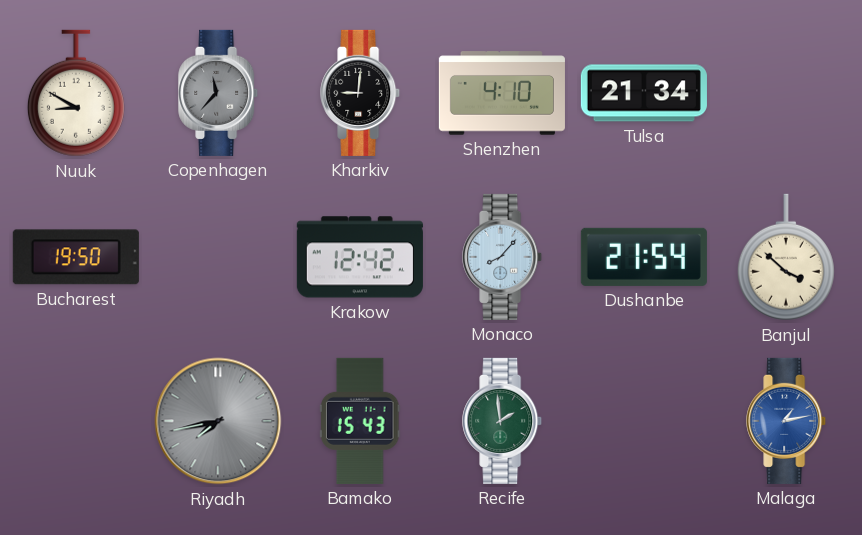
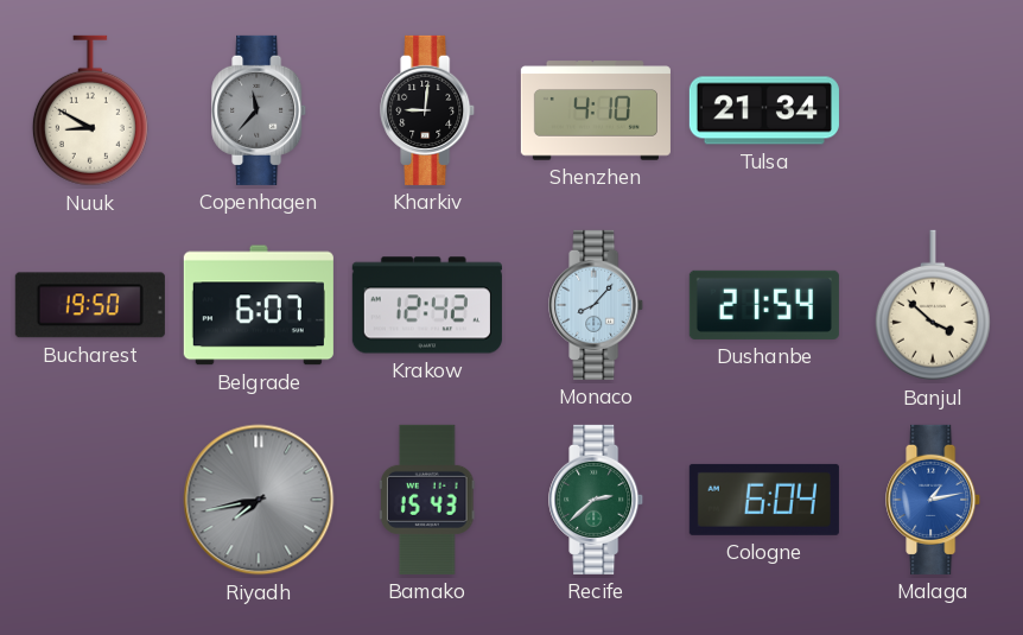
Belgrade: none -> 6:07
Recife: 1:59 -> 2:38
Cologne: none -> 6:04
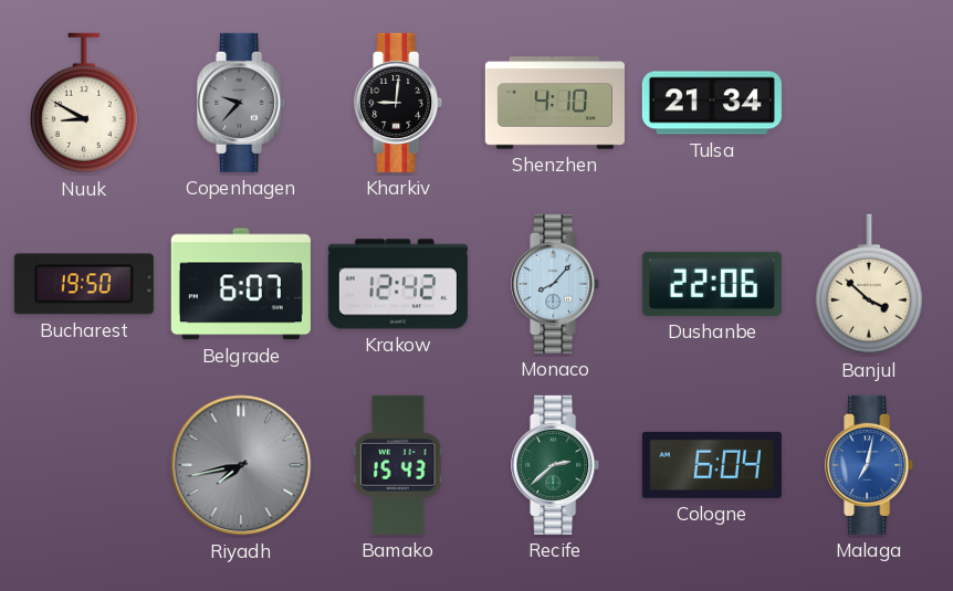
Copenhagen: 11:37 -> 9:37
Dushanbe: 21:54 -> 22:06
Malaga: 1:13 -> 7:02
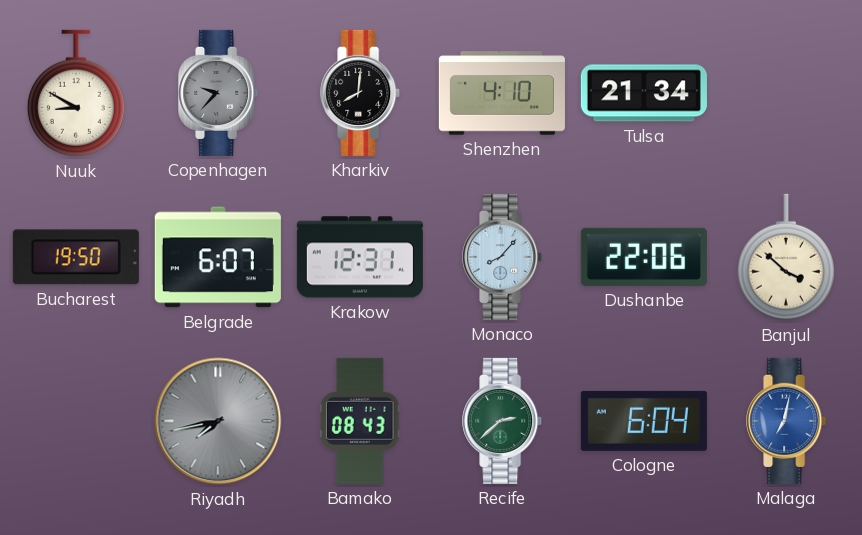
Kharkiv: 9:01 -> 8:01
Krakow: 12:42 -> 12:31
Bamako: 15:43 -> 08:43
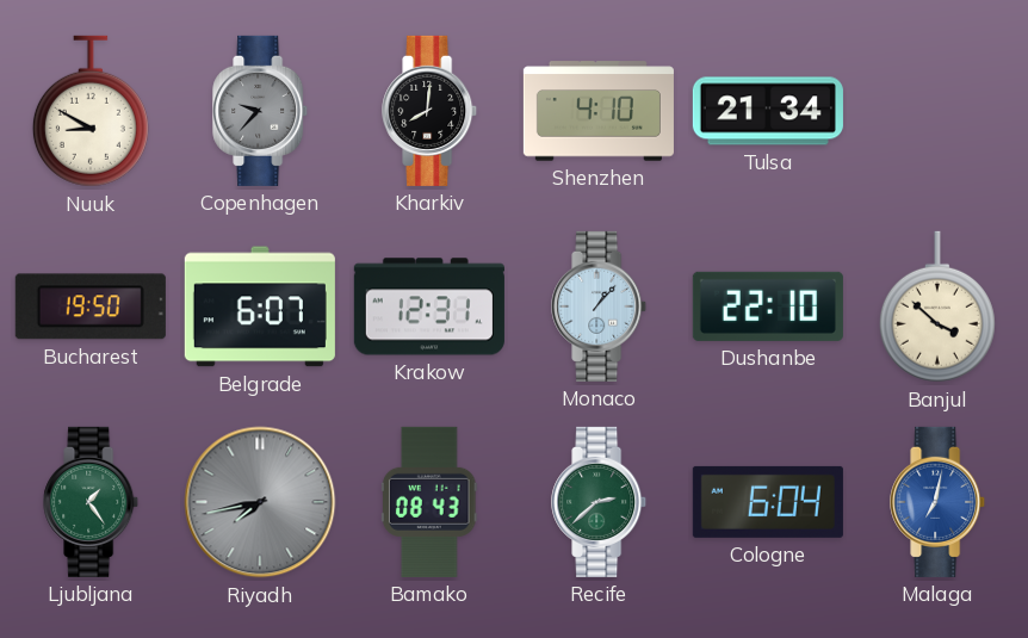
Monaco: 8:07 -> 1:07
Dushanbe: 22:06 -> 22:10
Ljubljana: none -> 1:24
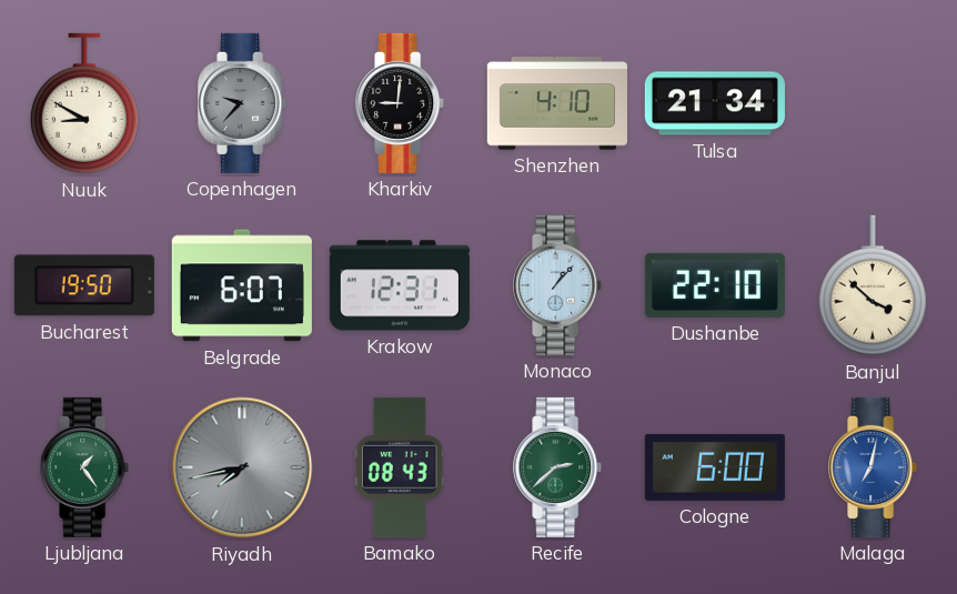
Kharkiv: 8:01 -> 9:01
Cologne: 6:04 -> 6:00
